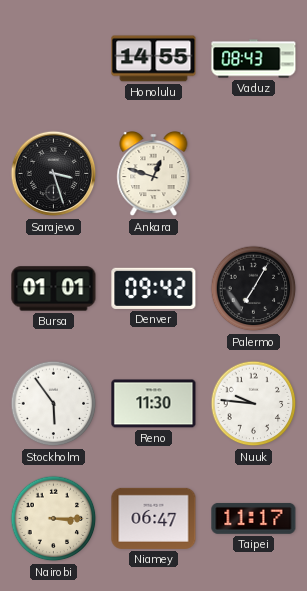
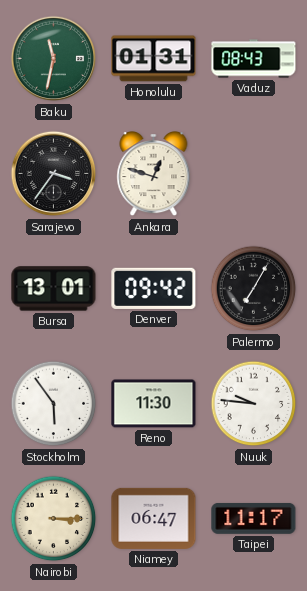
Baku: none -> 11:32
Honolulu: 14:55 -> 01:31
Sarajevo: 3:27 -> 3:36
Bursa: 01:01 -> 13:01
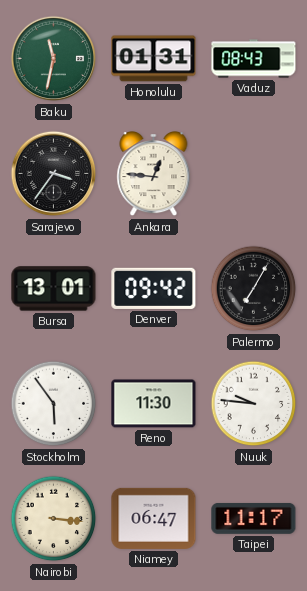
Ankara: 12:48 -> 12:46
Nairobi: 3:15 -> 3:16
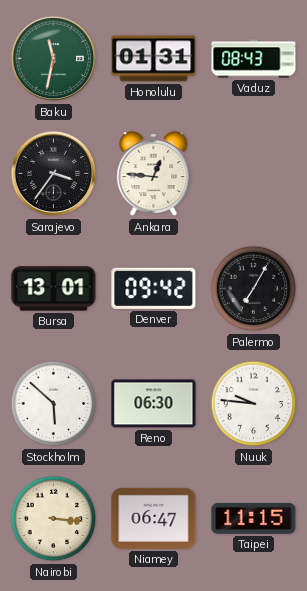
Stockholm: 5:54 -> 5:52
Reno: 11:30 -> 06:30
Taipei: 11:17 -> 11:15
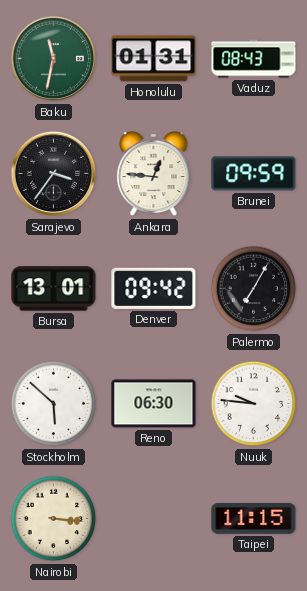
Brunei: none -> 09:59
Niamey: 06:47 -> none
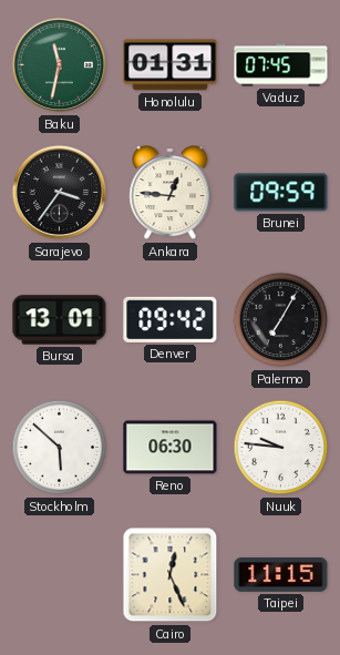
Vaduz: 08:43 -> 07:45
Nairobi: 3:16 -> none
Cairo: none -> 12:26
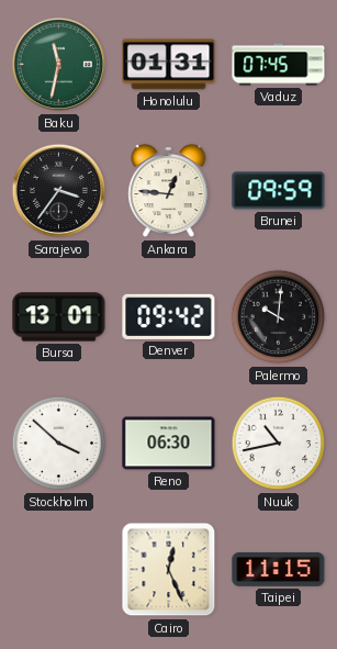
Palermo: 7:05 -> 10:01
Stockholm: 5:52 -> 3:52
Nuuk: 9:46 -> 10:43
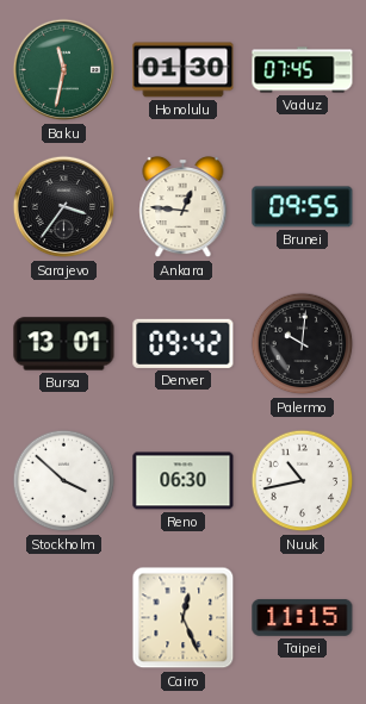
Honolulu: 01:31 -> 01:30
Brunei: 09:59 -> 09:55
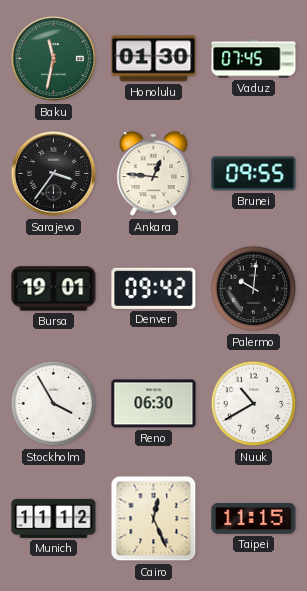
Bursa: 13:01 -> 19:01
Stockholm: 3:52 -> 3:55
Nuuk: 10:43 -> 10:40
Munich: none -> 11:12
